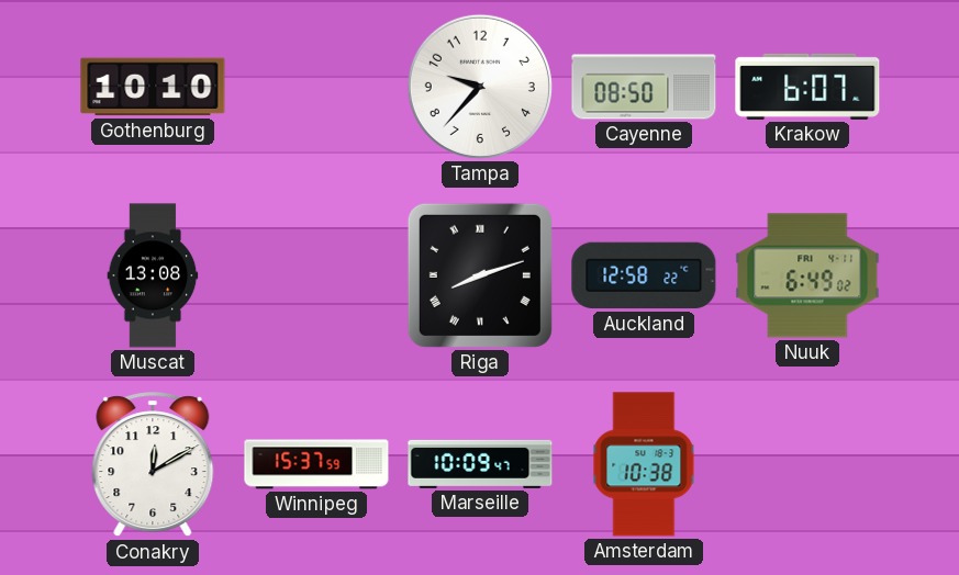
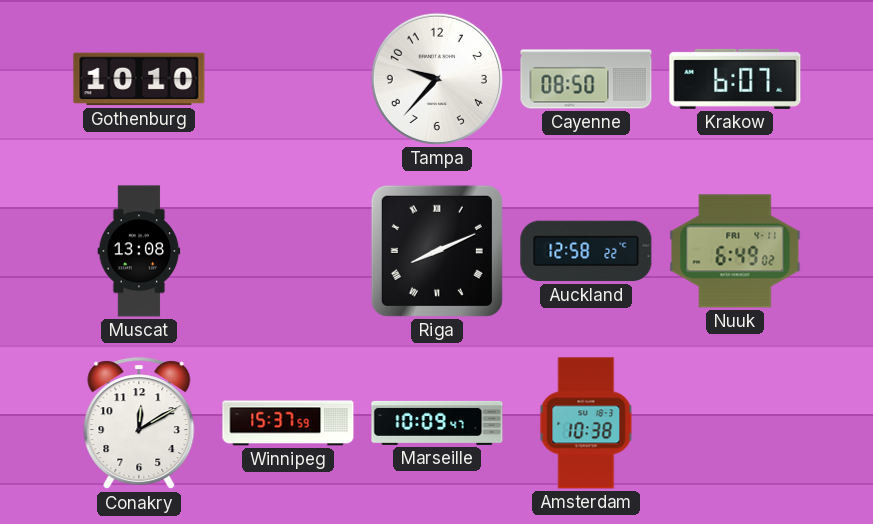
Riga: 8:12 -> 8:11
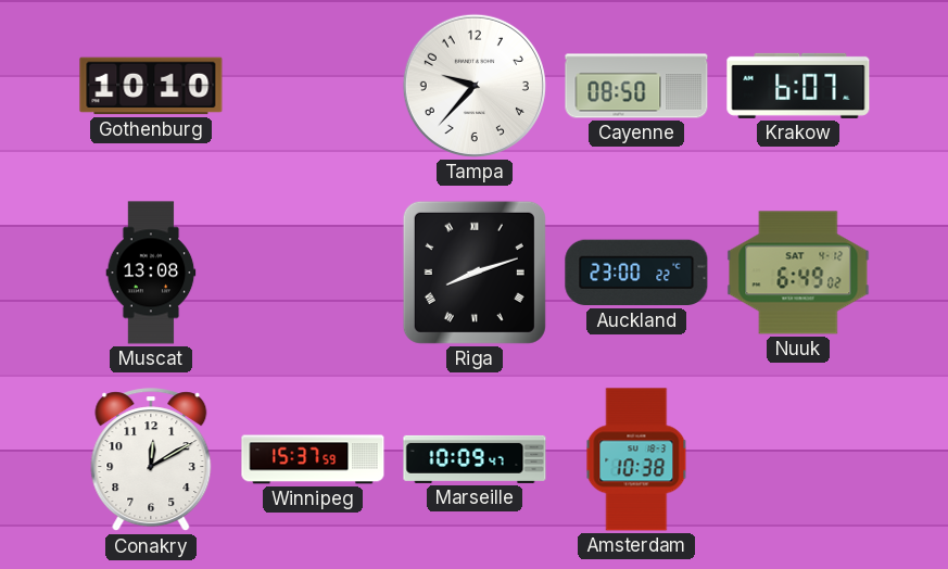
Riga: 8:11 -> 8:12
Auckland: 12:58 -> 23:00
Nuuk date: FRI 4-11 -> SAT 4-12
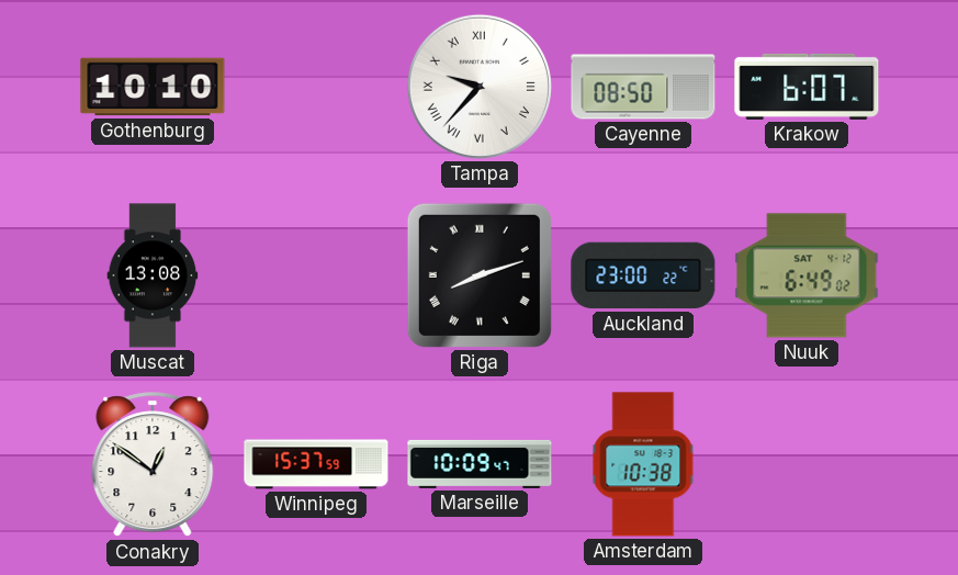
Tampa numerals: Arabic -> Roman
Conakry: 12:10 -> 12:51
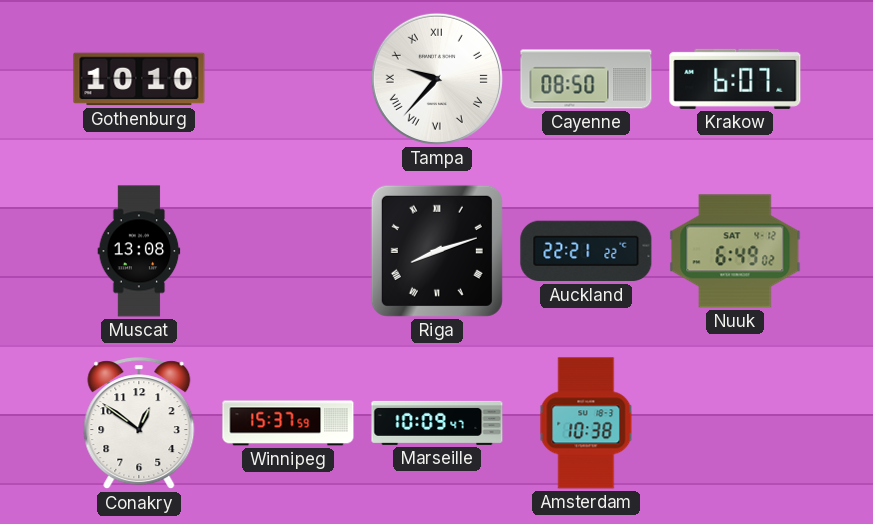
Auckland: 23:00 -> 22:21
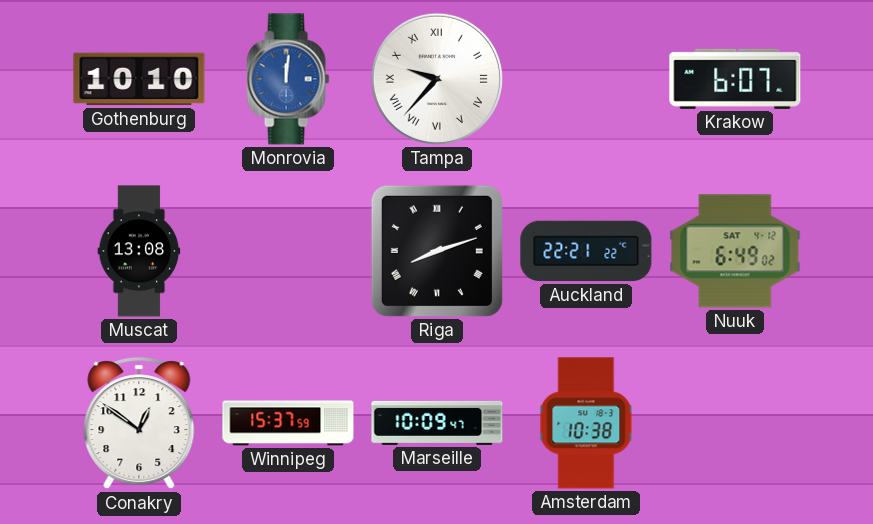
Monrovia: none -> 12:01
Cayenne: 08:50 -> none
